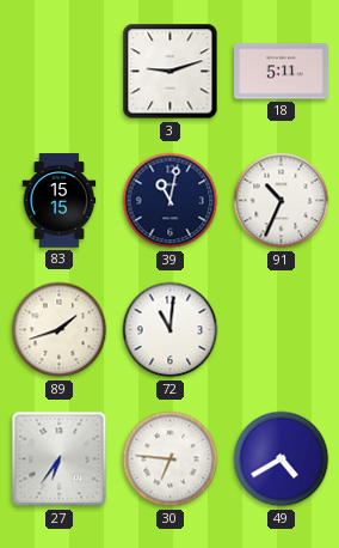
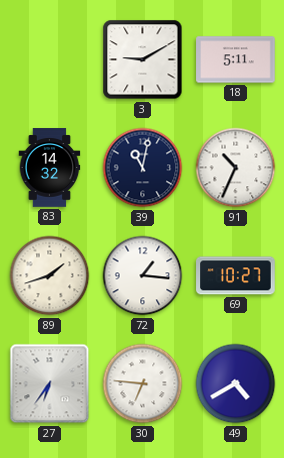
3: 9:12 -> 9:10
83: 15:15 -> 14:32
72: 11:01 -> 1:16
69: none -> 10:27
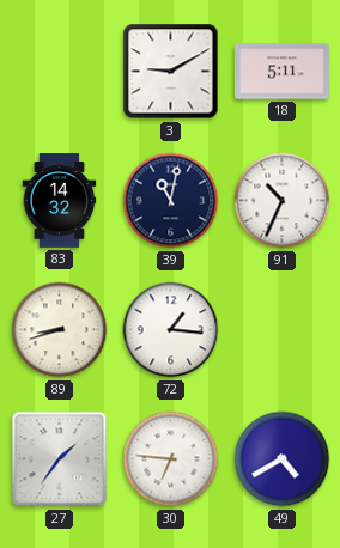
89: 1:42 -> 8:42
69: 10:27 -> none
27: 6:36 -> 1:36
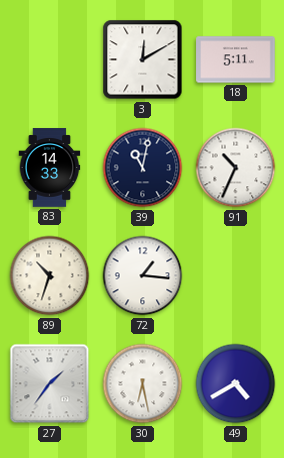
3: 9:10 -> 12:10
83: 14:32 -> 14:33
89: 8:42 -> 10:33
30: 6:46 -> 6:28
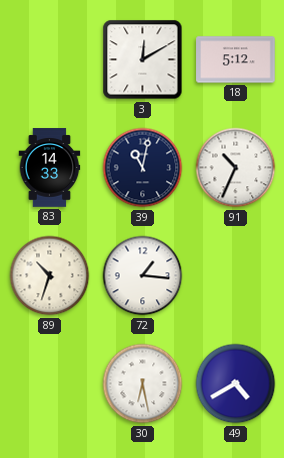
18: 5:11 -> 5:12
27: 1:36 -> none
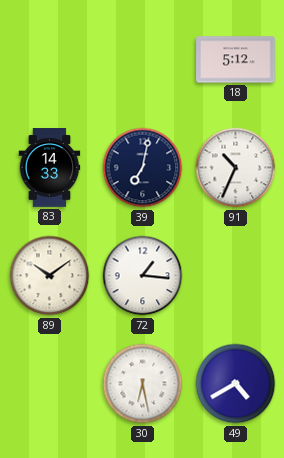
3: 12:10 -> none
39: 11:02 -> 7:02
89: 10:33 -> 10:09
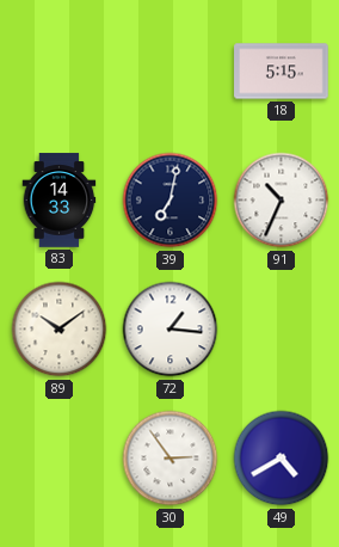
18: 5:12 -> 5:15
30: 6:28 -> 2:54
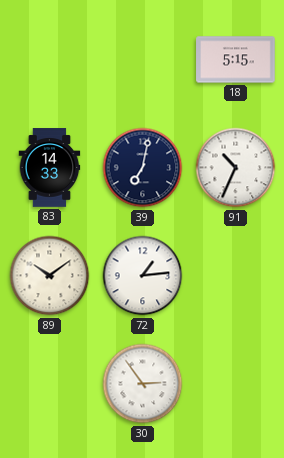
72: 1:16 -> 1:14
49: 4:40 -> none
